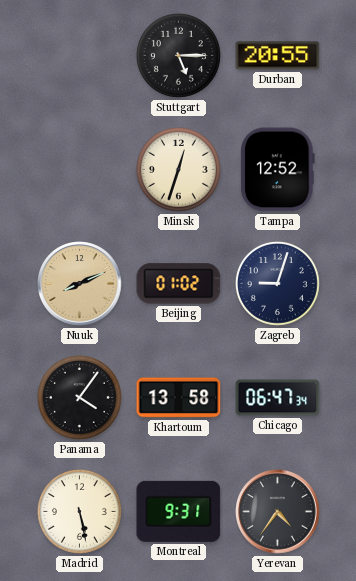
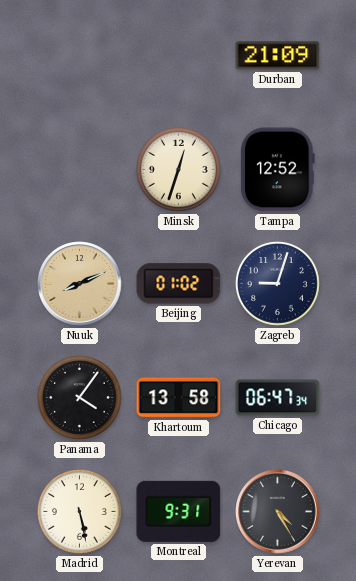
Stuttgart: 5:15 -> none
Durban: 20:55 -> 21:09
Yerevan: 4:36 -> 4:25
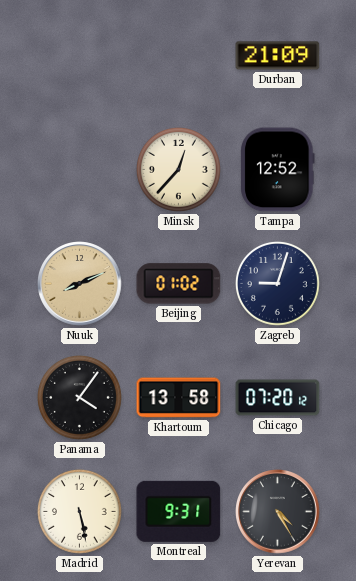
Minsk: 12:33 -> 12:37
Chicago: 06:47 -> 07:20
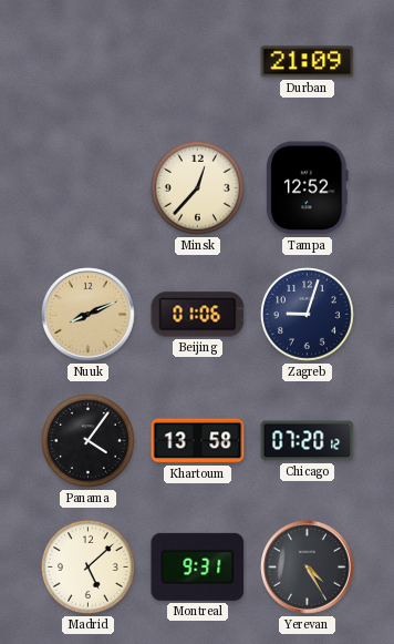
Beijing: 01:02 -> 01:06
Madrid: 5:28 -> 5:08
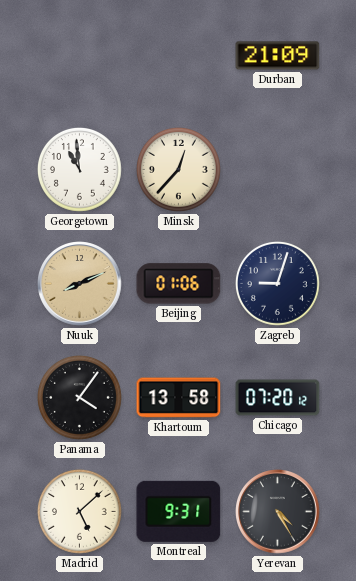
Georgetown: none -> 10:59
Tampa: 12:52 -> none
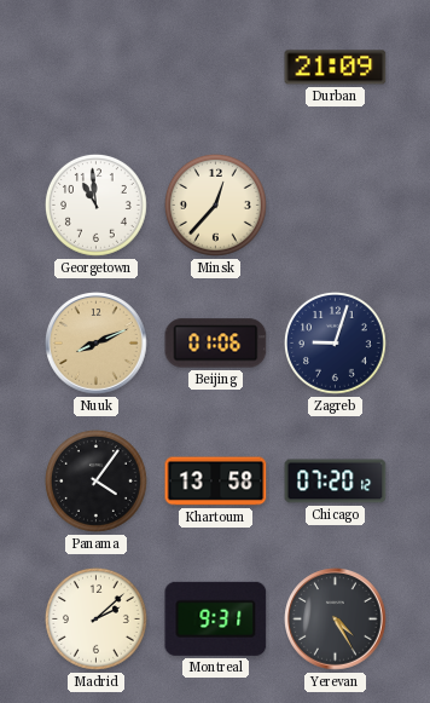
Madrid: 5:08 -> 2:08
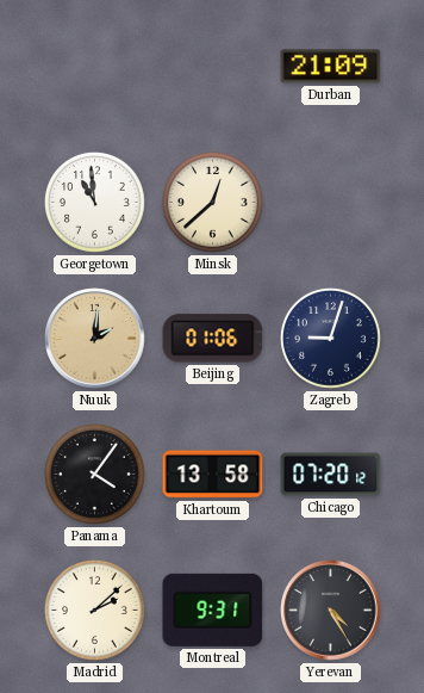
Minsk: 12:37 -> 12:38
Nuuk: 8:11 -> 2:01
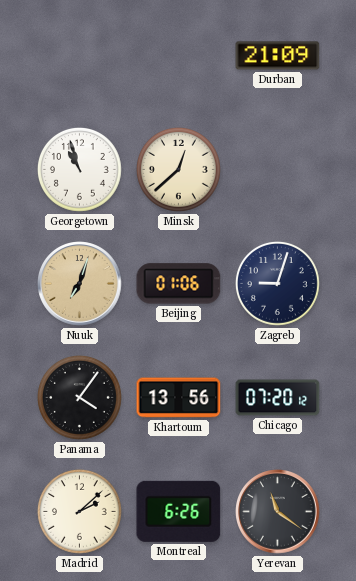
Georgetown: 10:59 -> 10:57
Nuuk: 2:01 -> 7:03
Khartoum: 13:58 -> 13:56
Montreal: 9:31 -> 6:26
Yerevan: 4:25 -> 11:21
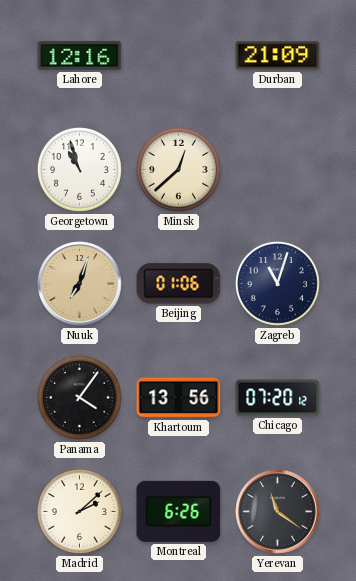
Lahore: none -> 12:16
Zagreb: 9:03 -> 11:03
